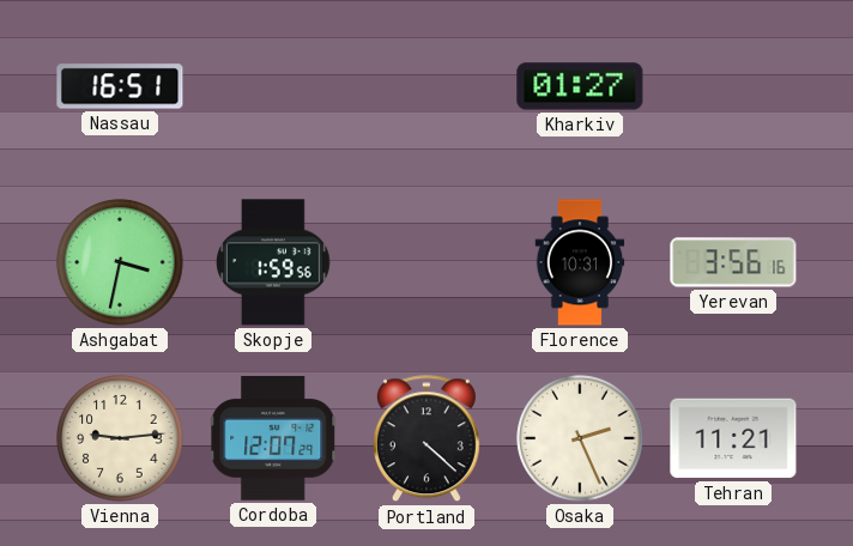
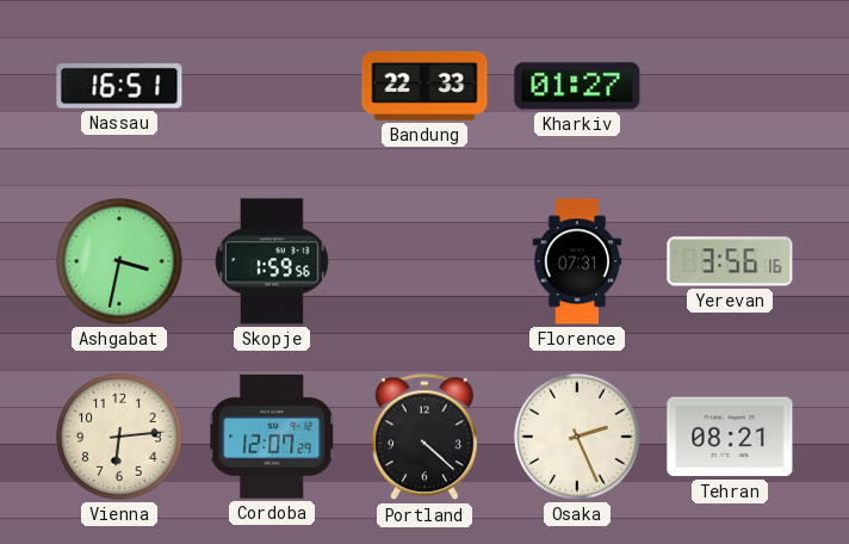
Bandung: none -> 22:33
Florence: 10:31 -> 07:31
Vienna: 9:14 -> 6:14
Tehran: 11:21 -> 08:21
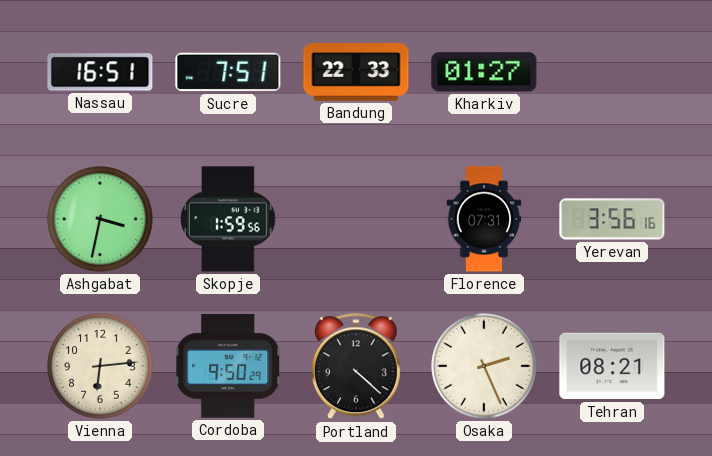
Sucre: none -> 7:51
Cordoba: 12:07 -> 9:50
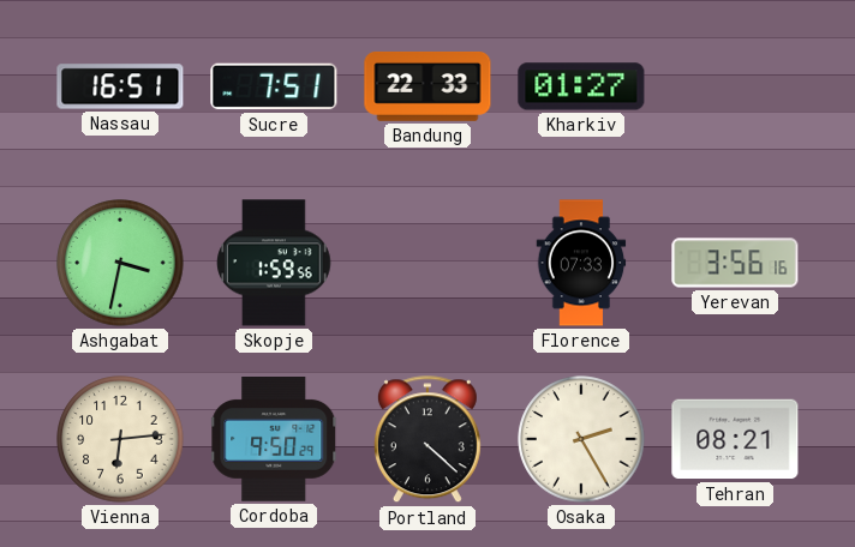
Florence: 07:31 -> 07:33
Osaka: 2:26 -> 2:25
